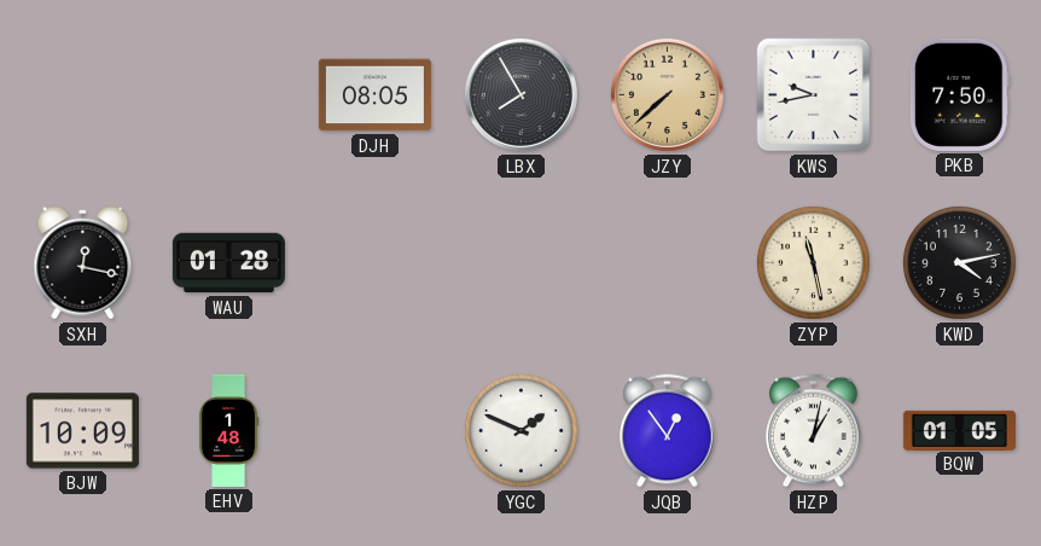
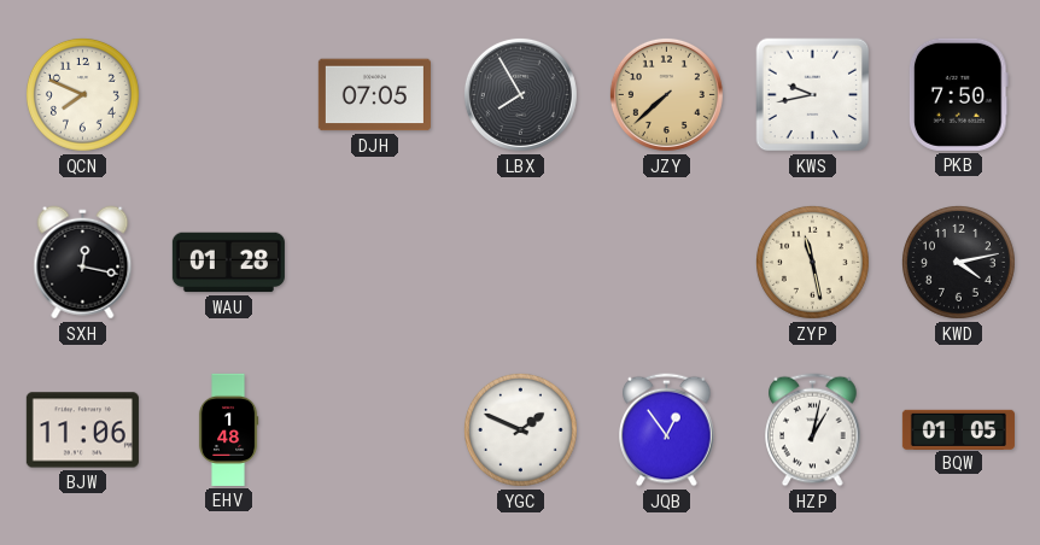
QCN: none -> 7:49
DJH: 08:05 -> 07:05
BJW: 10:09 -> 11:06
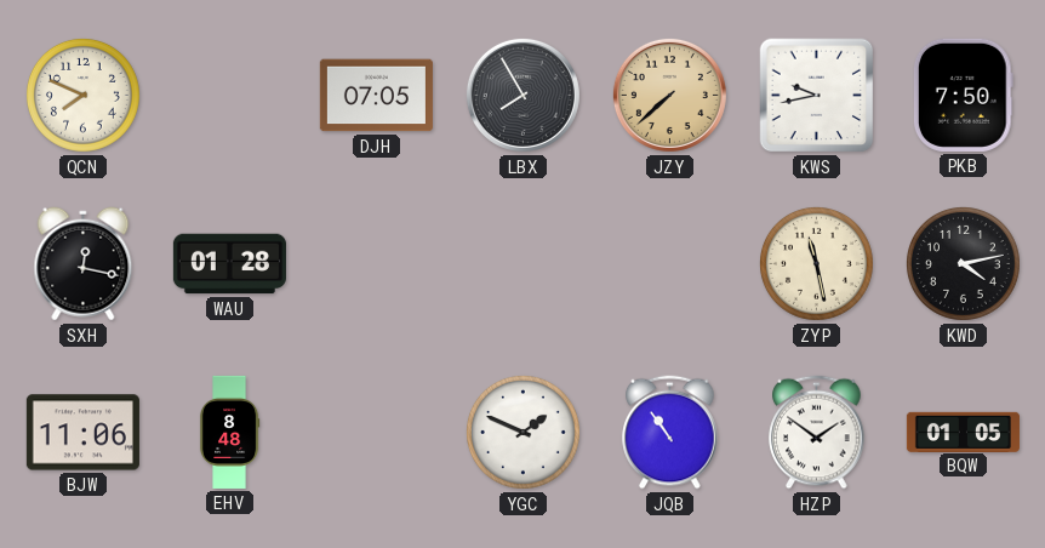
EHV: 1:48 -> 8:48
JQB: 12:54 -> 10:54
HZP: 1:02 -> 1:51
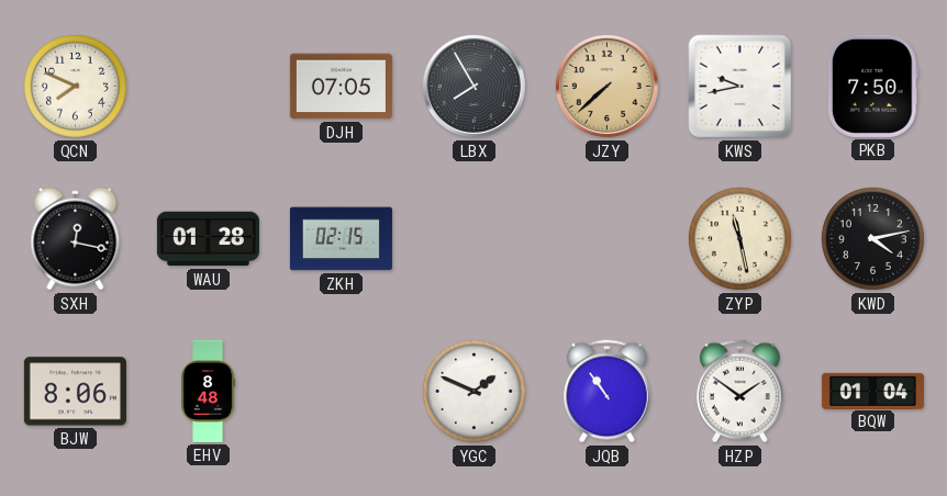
ZKH: none -> 02:15
BJW: 11:06 -> 8:06
BQW: 01:05 -> 01:04
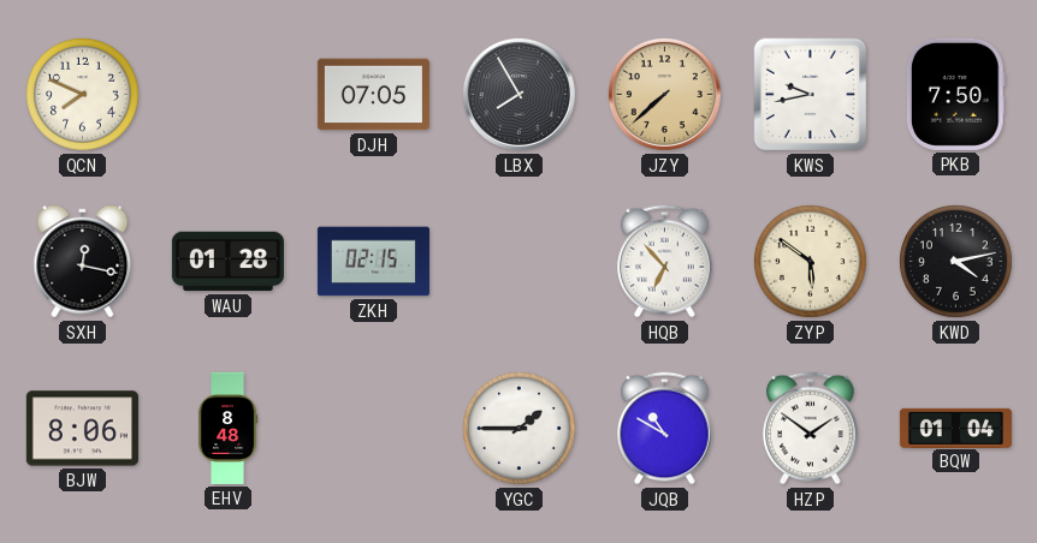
HQB: none -> 6:53
ZYP: 11:28 -> 5:51
YGC: 1:49 -> 1:45
JQB: 10:54 -> 10:50
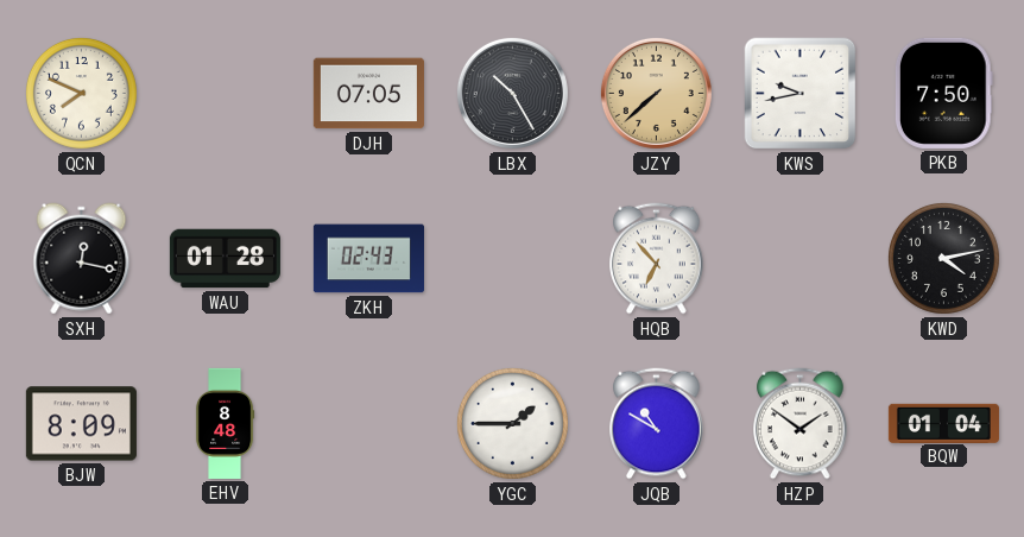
LBX: 7:55 -> 10:25
ZKH: 02:15 -> 02:43
ZYP: 5:51 -> none
BJW: 8:06 -> 8:09
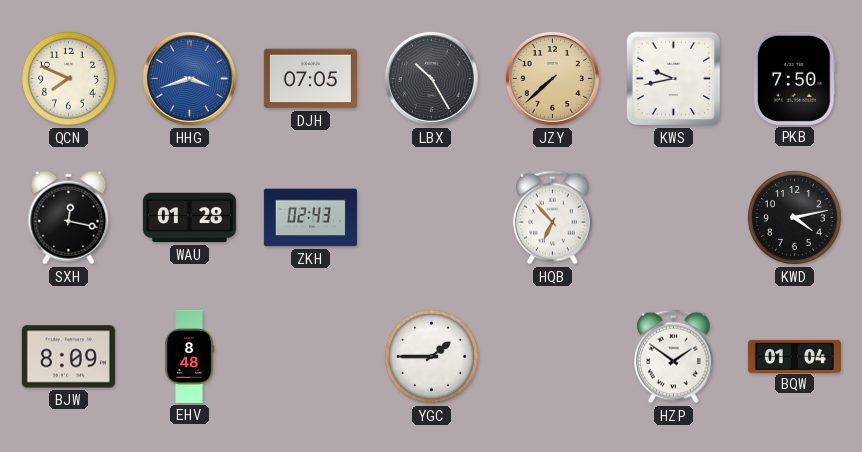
HHG: none -> 3:42
JQB: 10:50 -> none
